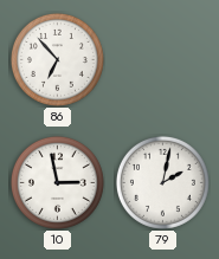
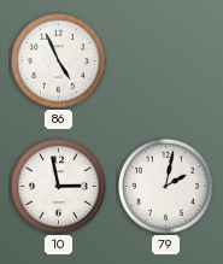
86: 6:53 -> 4:56
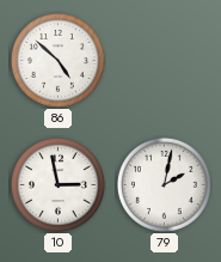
86: 4:56 -> 4:52
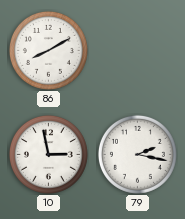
86: 4:52 -> 8:10
79: 2:02 -> 2:17
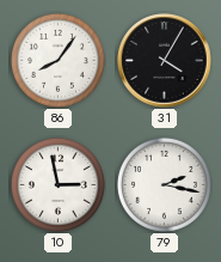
86: 8:10 -> 8:06
31: none -> 4:05
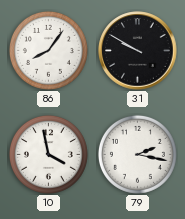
31: 4:05 -> 9:50
10: 2:58 -> 3:58
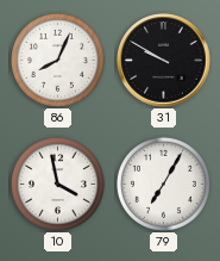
86: 8:06 -> 8:04
79: 2:17 -> 7:05
